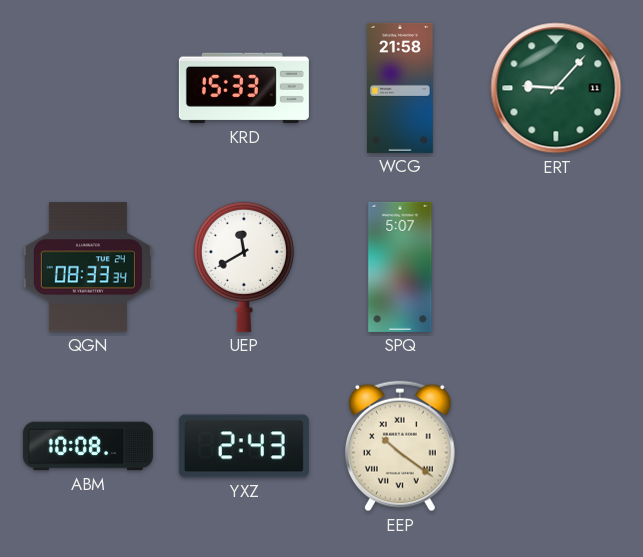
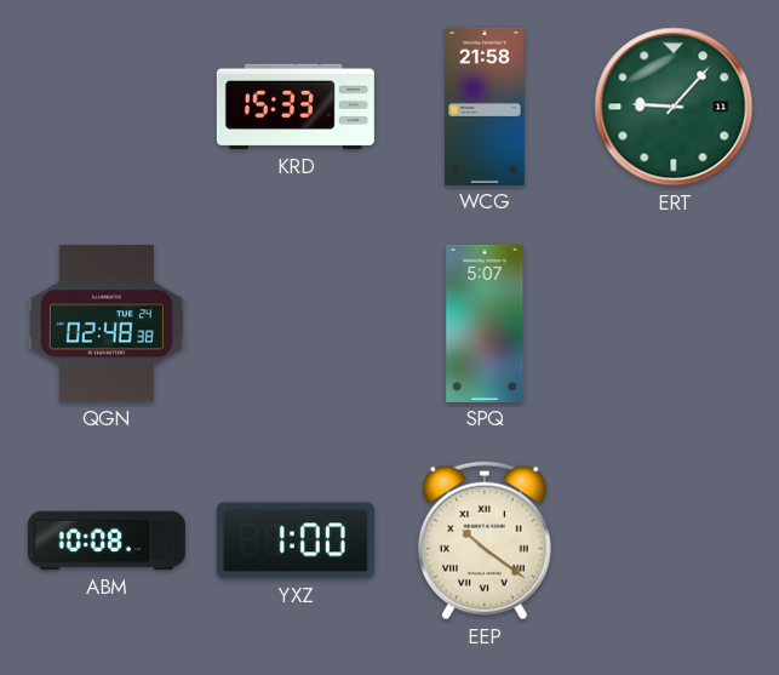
QGN: 08:33 -> 02:48
UEP: 11:40 -> none
YXZ: 2:43 -> 1:00
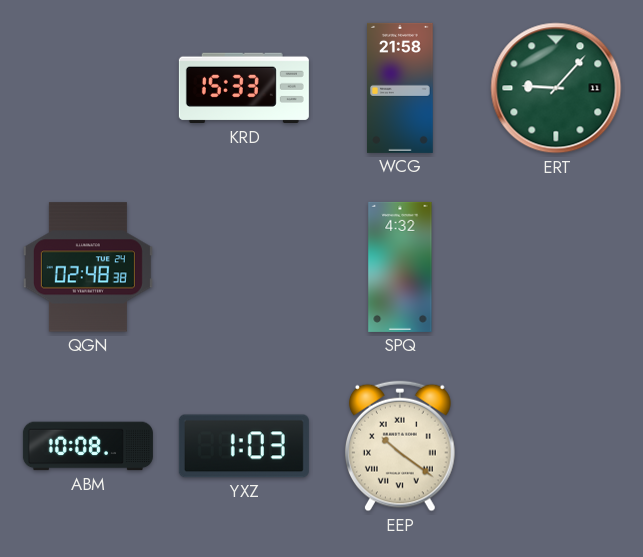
SPQ: 5:07 -> 4:32
YXZ: 1:00 -> 1:03
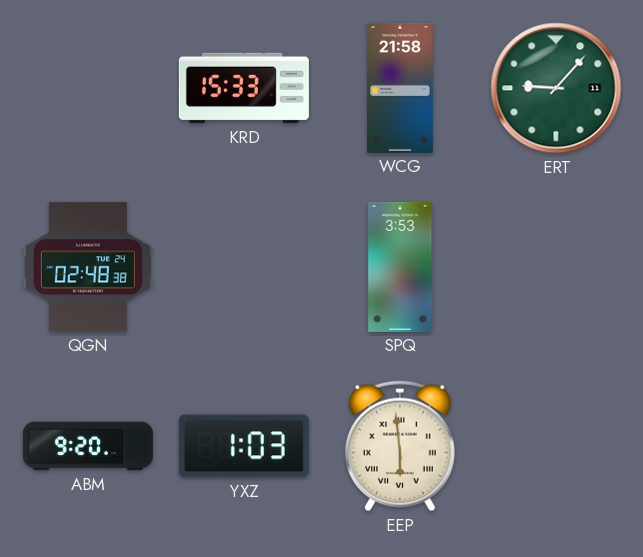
SPQ: 4:32 -> 3:53
ABM: 10:08 -> 9:20
EEP: 10:21 -> 5:59
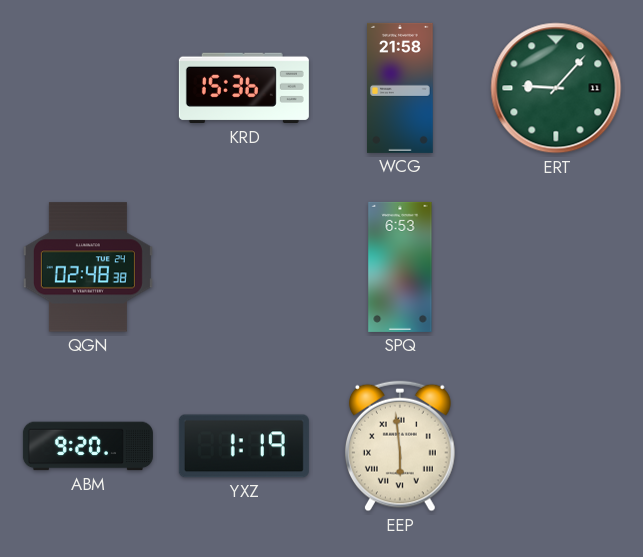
KRD: 15:33 -> 15:36
SPQ: 3:53 -> 6:53
YXZ: 1:03 -> 1:19
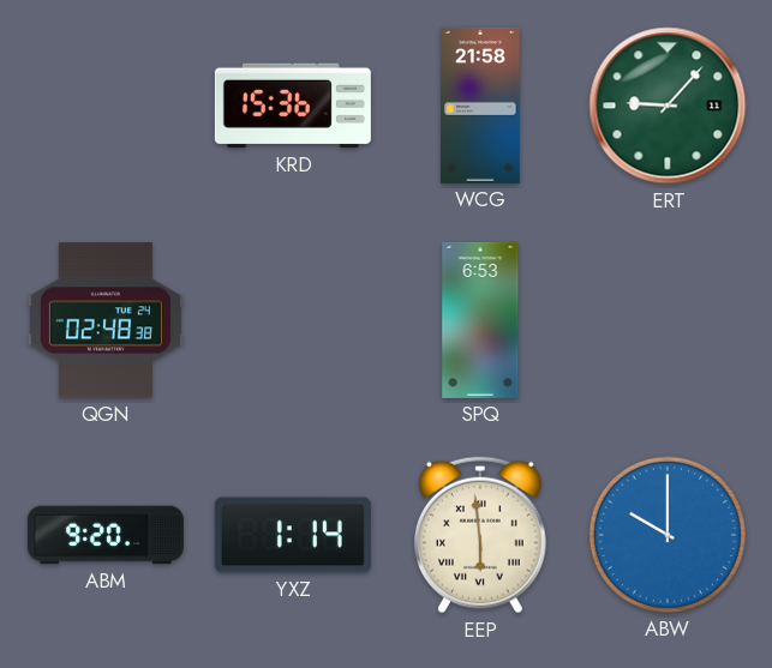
YXZ: 1:19 -> 1:14
ABW: none -> 10:00
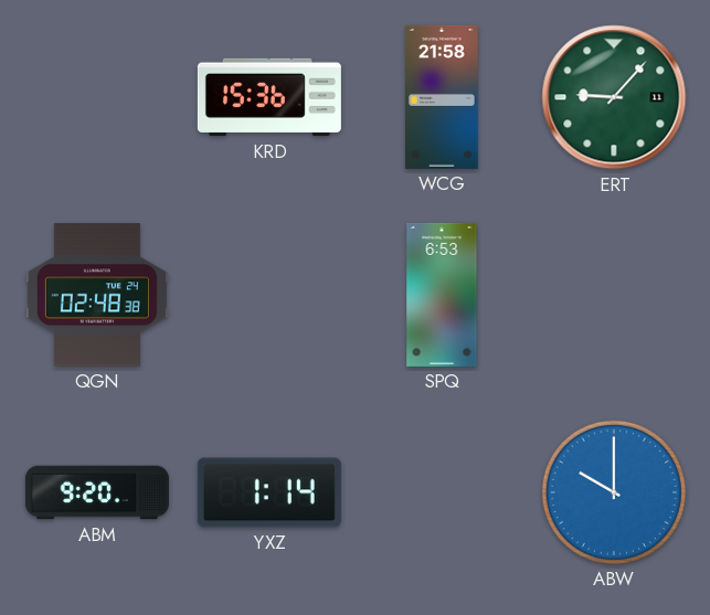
EEP: 5:59 -> none
